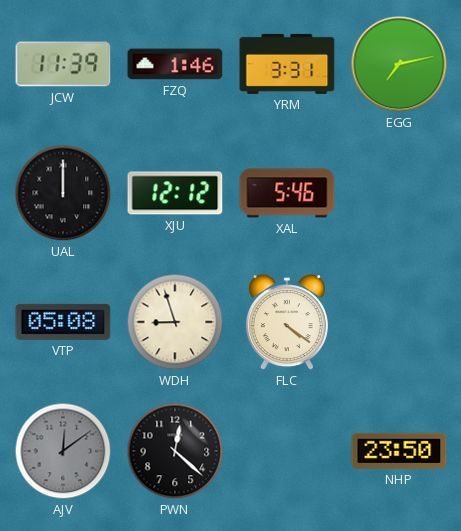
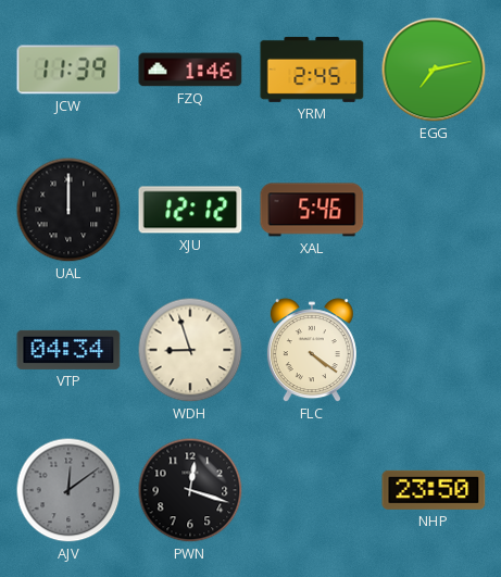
YRM: 3:31 -> 2:45
VTP: 05:08 -> 04:34
PWN: 12:22 -> 12:18
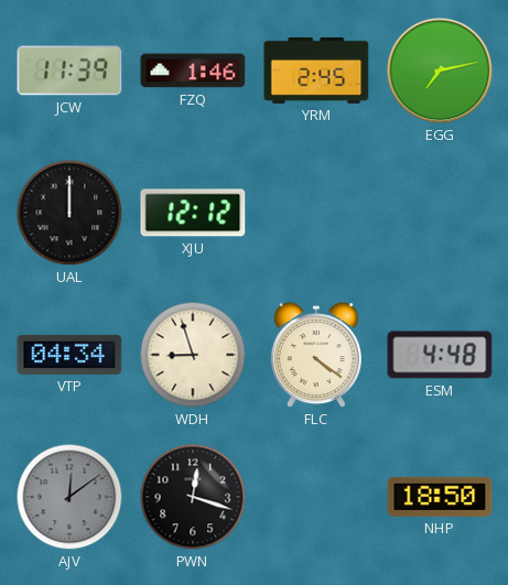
XAL: 5:46 -> none
ESM: none -> 4:48
NHP: 23:50 -> 18:50
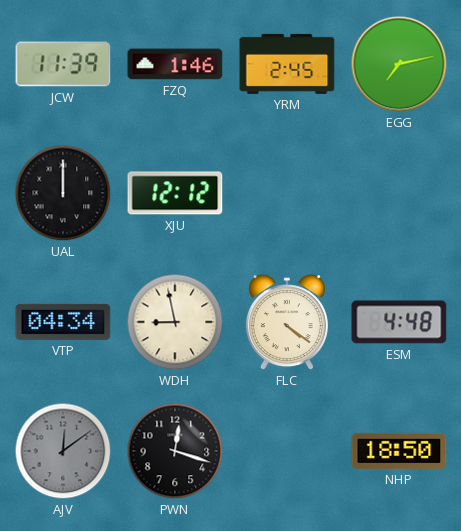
WDH: 8:57 -> 8:58
